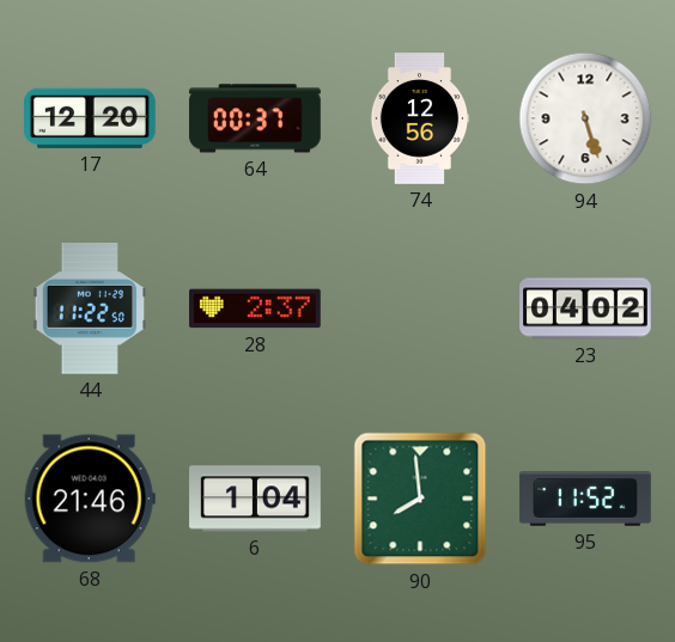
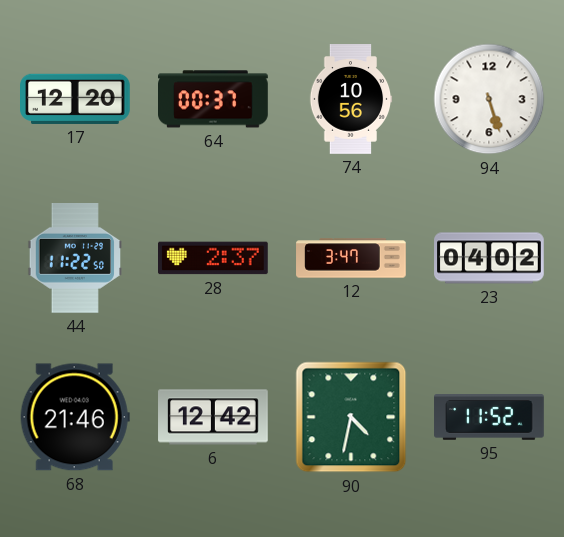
74: 12:56 -> 10:56
12: none -> 3:47
6: 1:04 -> 12:42
90: 7:59 -> 4:32
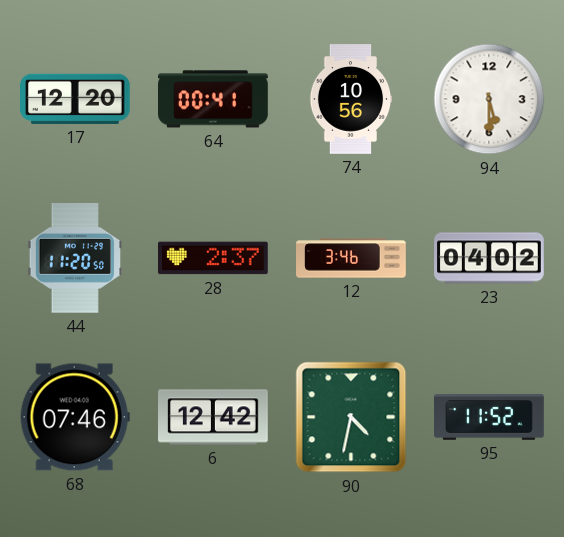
64: 00:37 -> 00:41
94: 5:27 -> 5:30
44: 11:22 -> 11:20
12: 3:47 -> 3:46
68: 21:46 -> 07:46
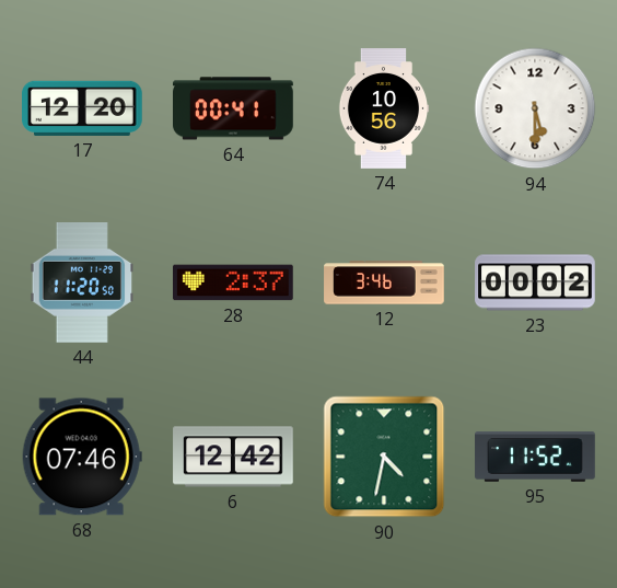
23: 04:02 -> 00:02
